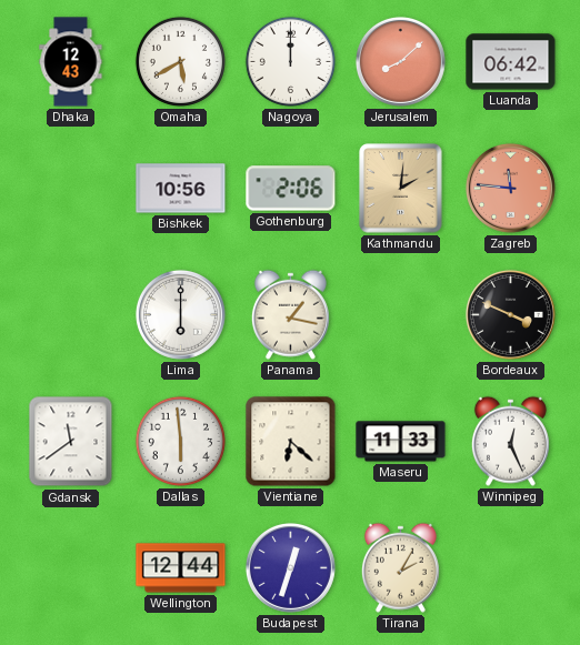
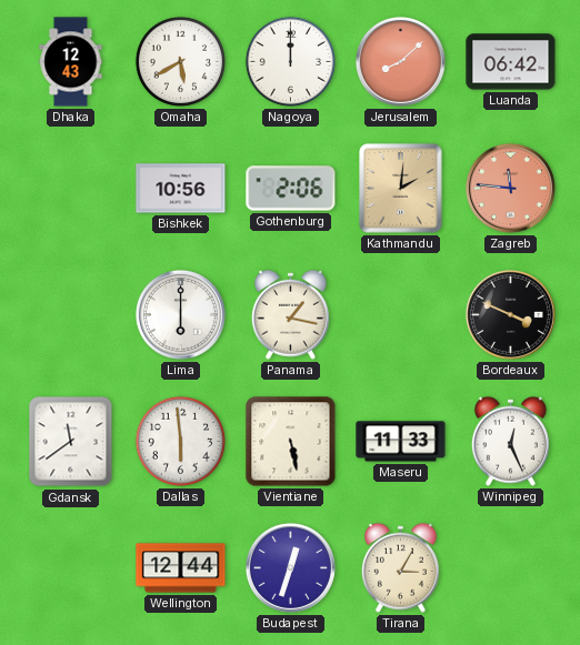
Vientiane: 6:22 -> 5:28
Tirana: 2:05 -> 3:05
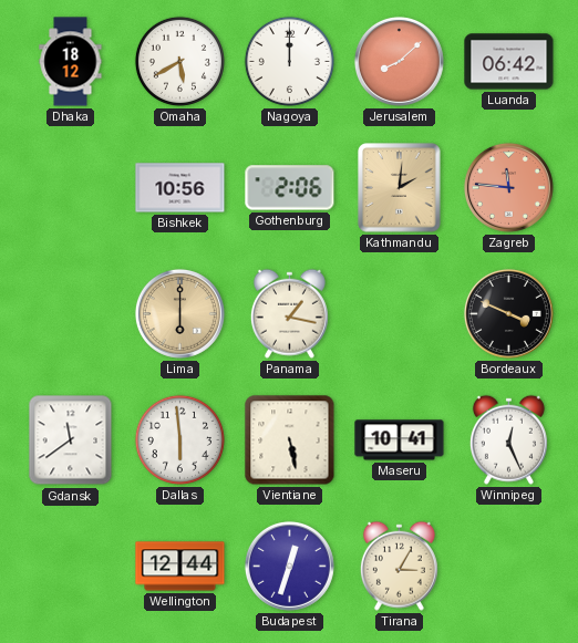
Dhaka: 12:43 -> 18:12
Lima dial: white -> champagne
Maseru: 11:33 -> 10:41
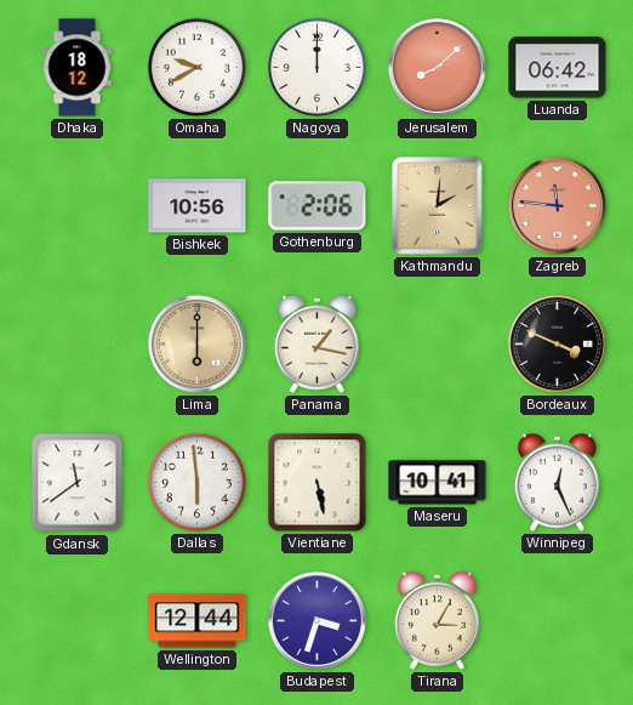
Omaha: 5:40 -> 9:40
Budapest: 12:33 -> 3:33
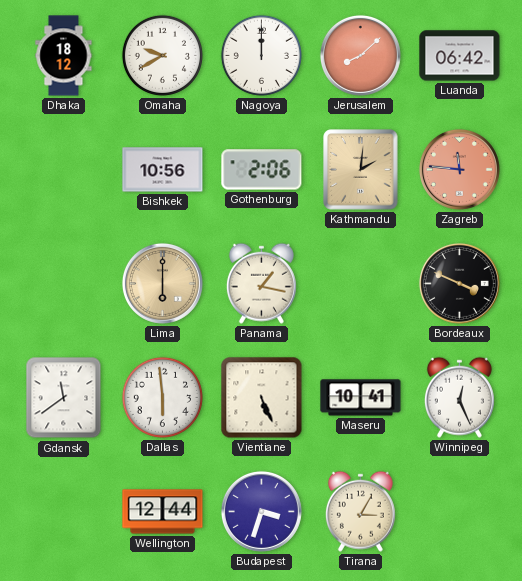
Vientiane: 5:28 -> 5:26
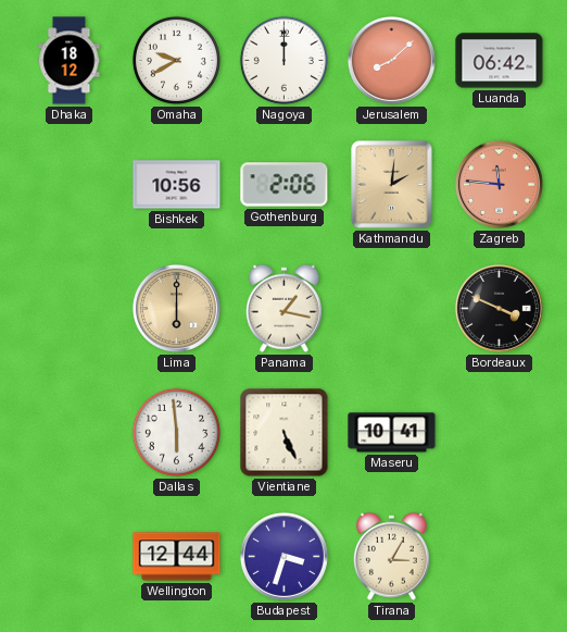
Gdansk: 11:39 -> none
Winnipeg: 12:26 -> none
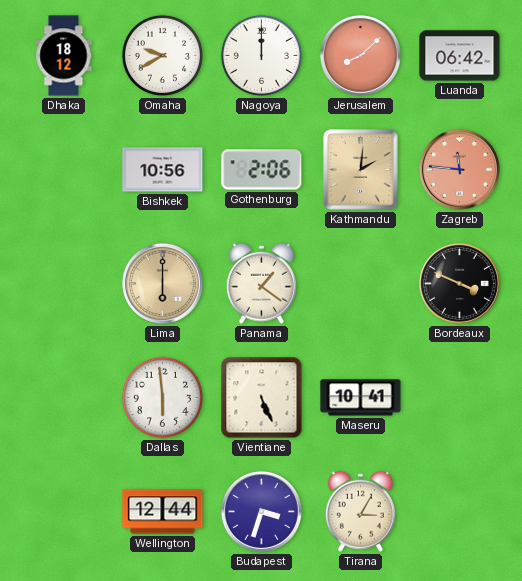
Panama: 1:17 -> 1:21
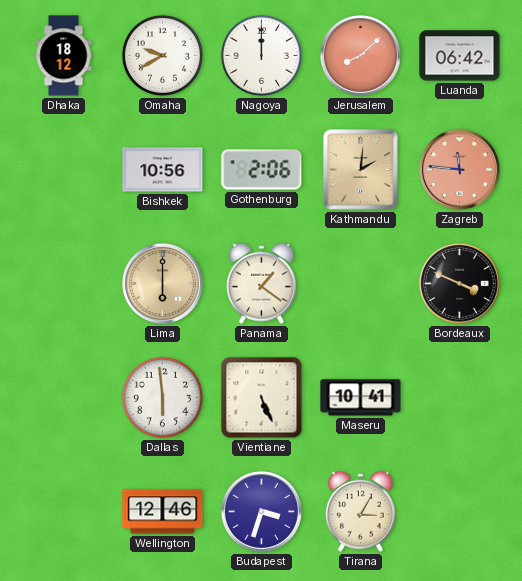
Wellington: 12:44 -> 12:46
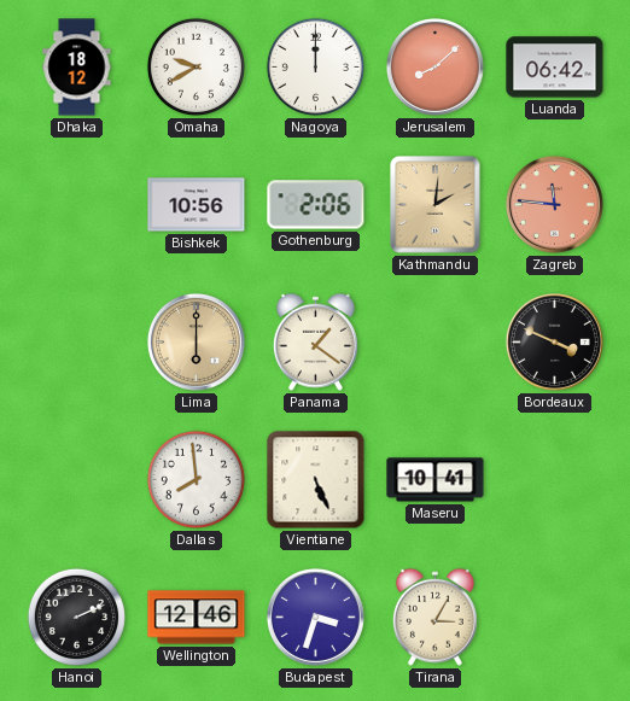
Dallas: 5:59 -> 7:59
Hanoi: none -> 2:11
